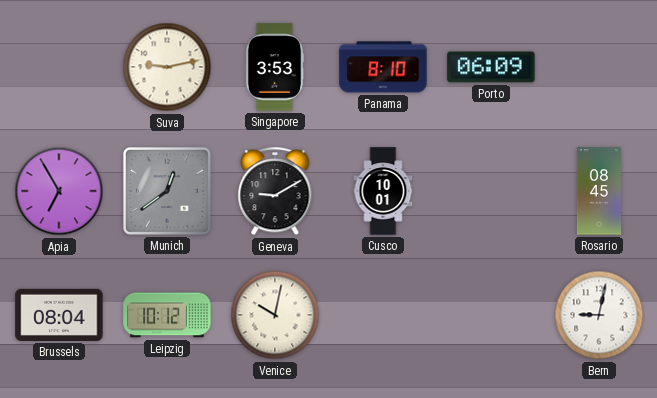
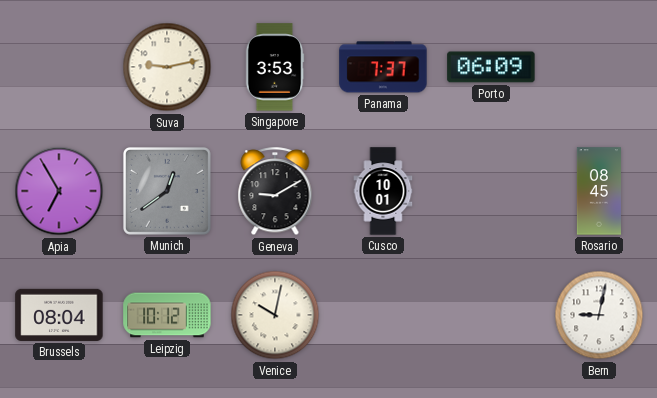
Panama: 8:10 -> 7:37
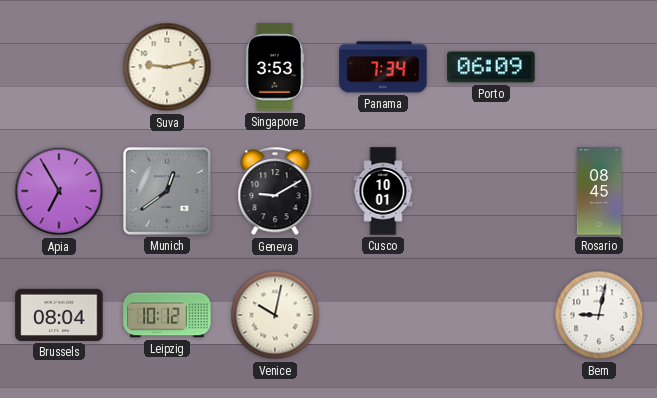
Panama: 7:37 -> 7:34
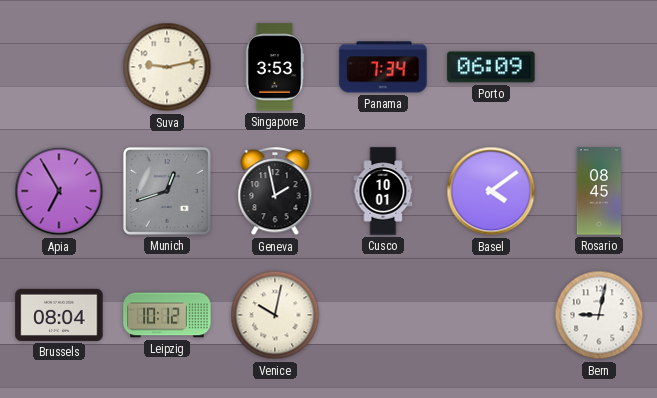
Munich: 12:39 -> 12:42
Geneva: 9:10 -> 1:58
Basel: none -> 4:09
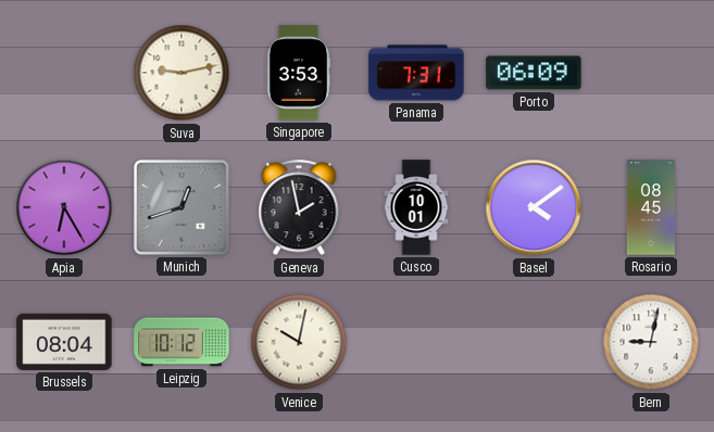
Panama: 7:34 -> 7:31
Apia: 6:55 -> 6:25
